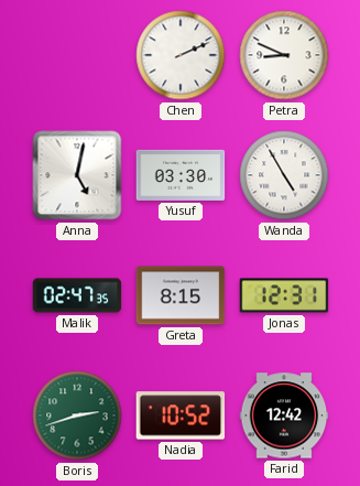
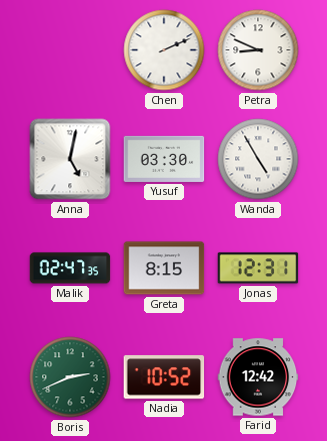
Boris: 2:42 -> 2:41
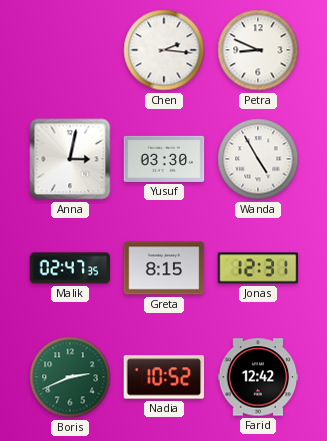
Chen: 2:11 -> 2:16
Anna: 5:02 -> 3:02
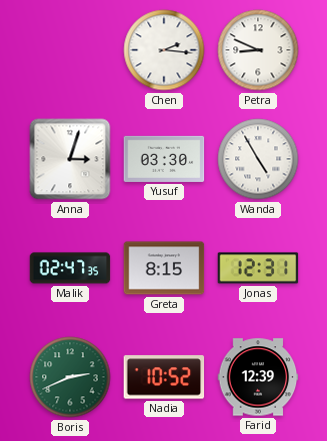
Anna: 3:02 -> 3:03
Farid: 12:42 -> 12:39
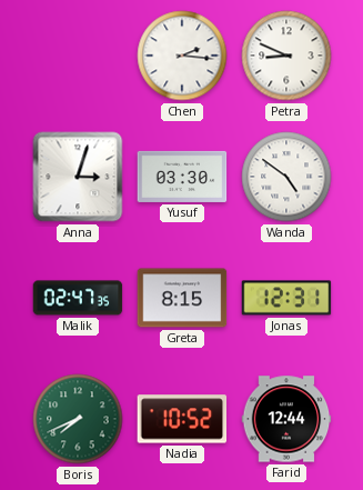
Wanda: 4:55 -> 4:51
Boris: 2:41 -> 7:41
Farid: 12:39 -> 12:44
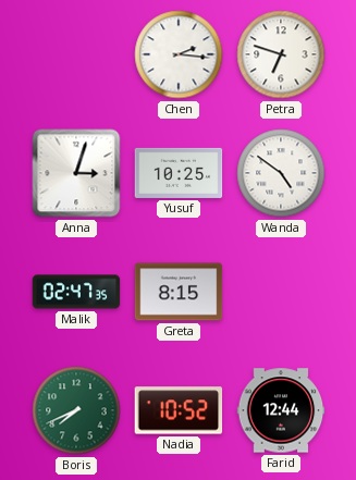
Petra: 8:49 -> 6:48
Yusuf: 03:30 -> 10:25
Jonas: 12:31 -> none
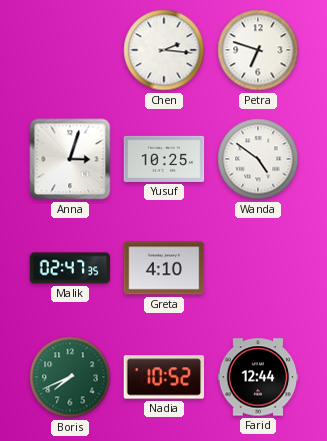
Greta: 8:15 -> 4:10
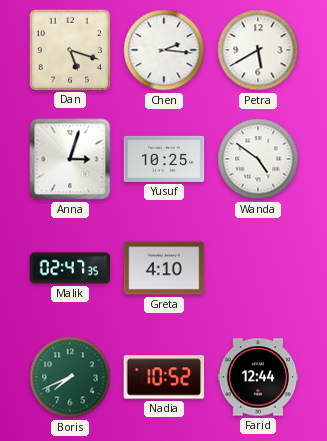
Dan: none -> 5:18
Petra: 6:48 -> 5:40
